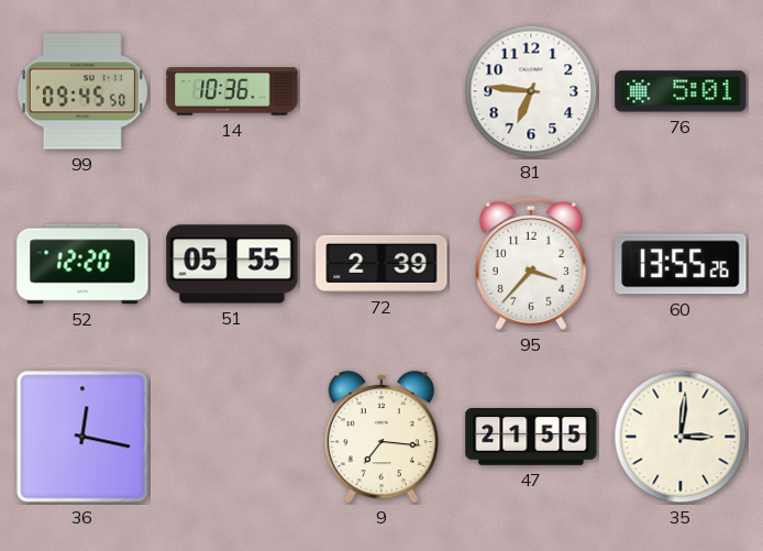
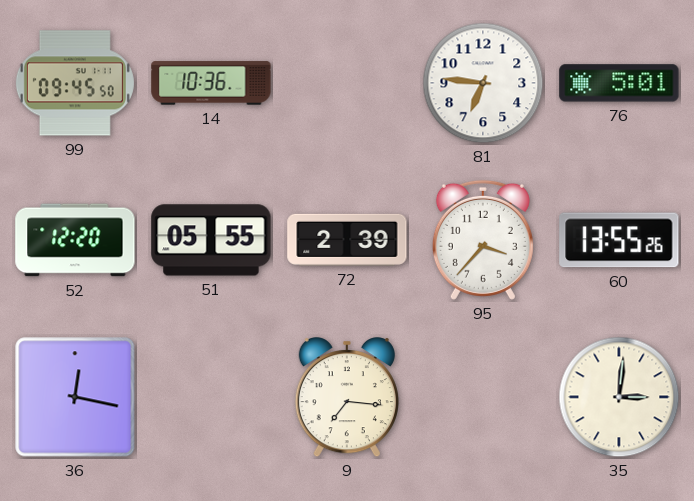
47: 21:55 -> none
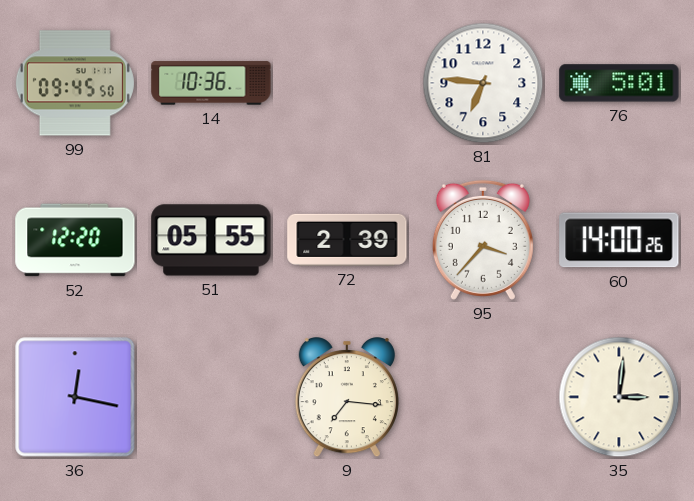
60: 13:55 -> 14:00
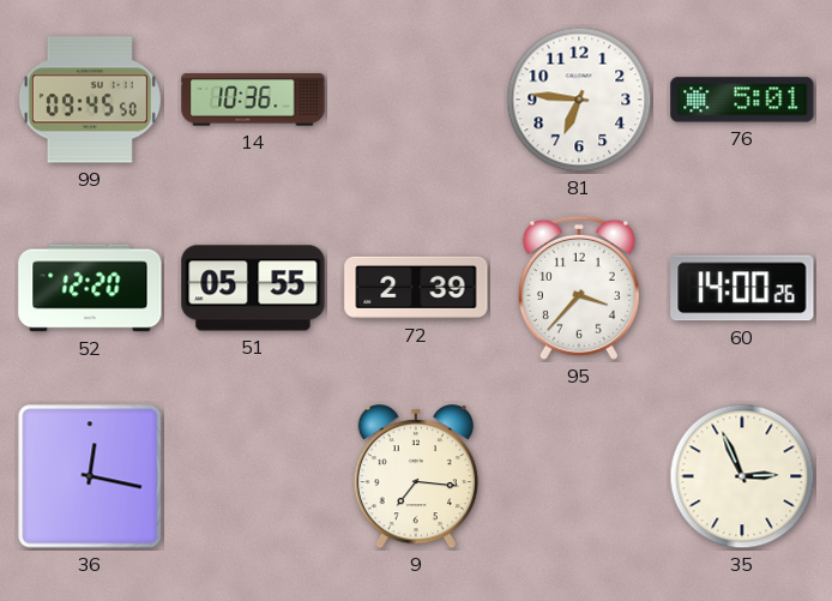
35: 3:01 -> 2:56
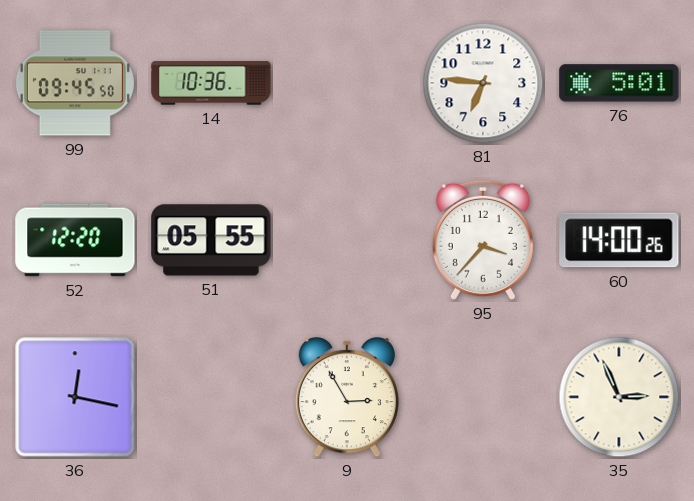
72: 2:39 -> none
9: 7:16 -> 2:55
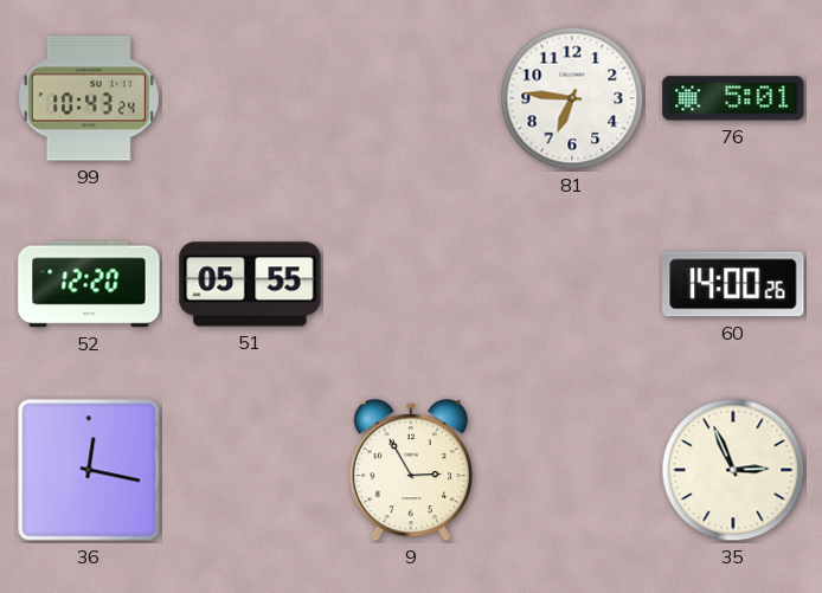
99: 09:45 -> 10:43
14: 10:36 -> none
95: 3:37 -> none
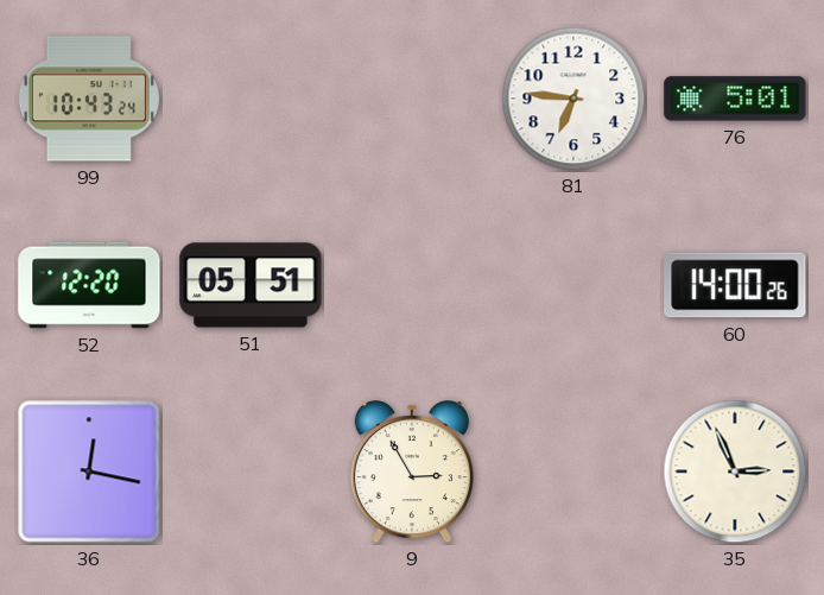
51: 05:55 -> 05:51
